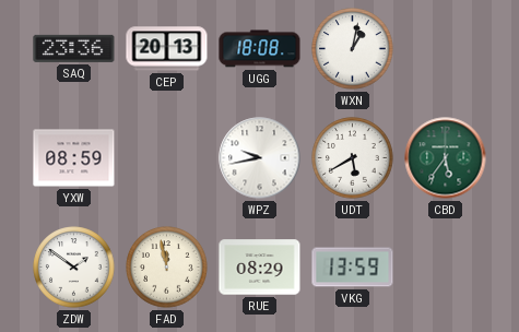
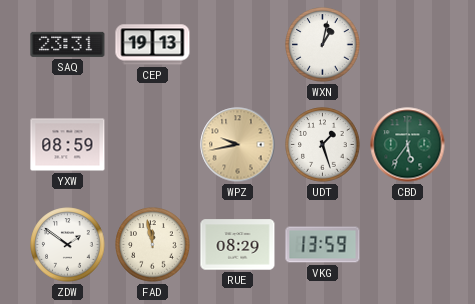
SAQ: 23:36 -> 23:31
CEP: 20:13 -> 19:13
UGG: 18:08 -> none
WPZ dial: white -> champagne
UDT: 5:40 -> 1:27
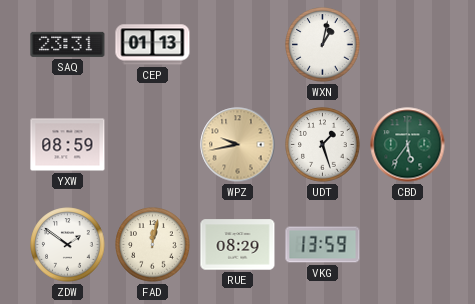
CEP: 19:13 -> 01:13
FAD: 11:58 -> 12:02
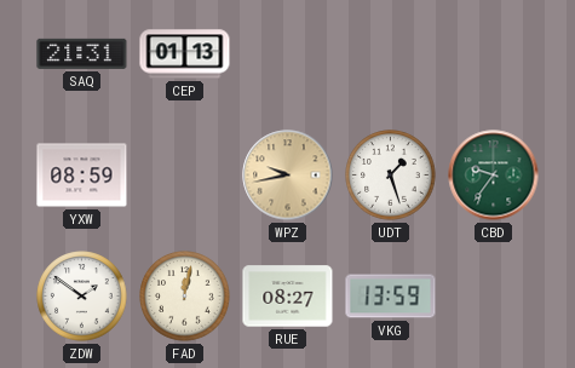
SAQ: 23:31 -> 21:31
WXN: 1:02 -> none
CBD: 5:36 -> 9:36
RUE: 08:29 -> 08:27
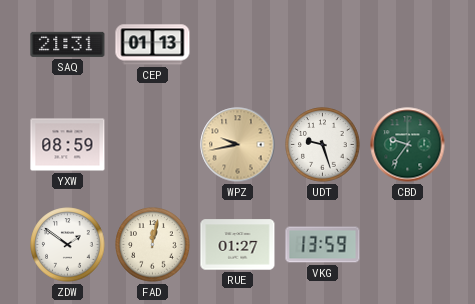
UDT: 1:27 -> 9:27
RUE: 08:27 -> 01:27
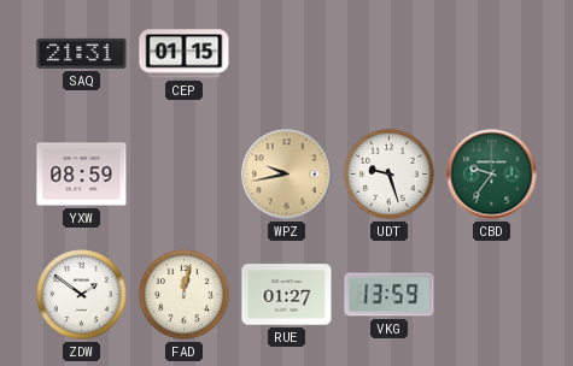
CEP: 01:13 -> 01:15
